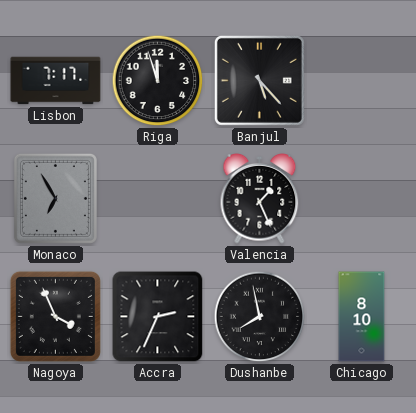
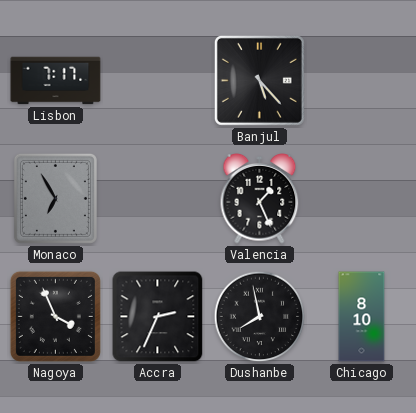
Riga: 11:57 -> none
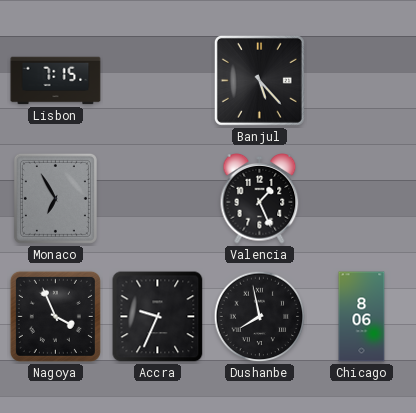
Lisbon: 7:17 -> 7:15
Accra: 2:34 -> 9:34
Chicago: 8:10 -> 8:06
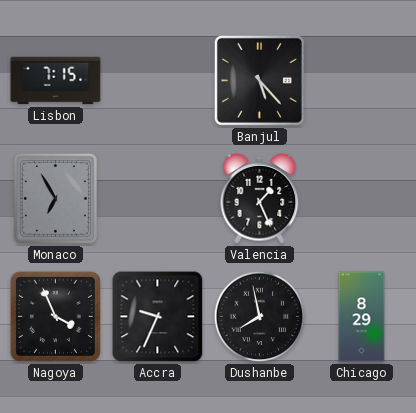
Chicago: 8:06 -> 8:29
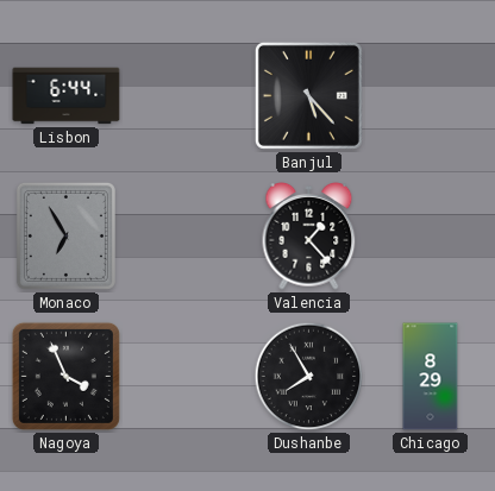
Lisbon: 7:15 -> 6:44
Valencia: 1:26 -> 1:23
Accra: 9:34 -> none
Dushanbe: 7:58 -> 7:55
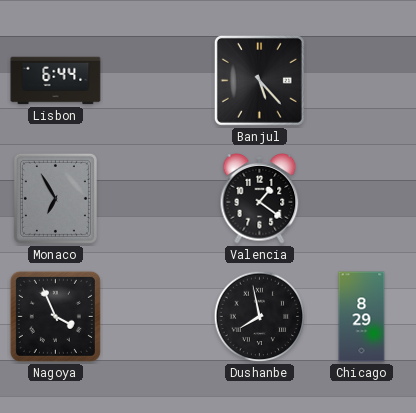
Valencia: 1:23 -> 1:21
Dushanbe: 7:55 -> 7:58
